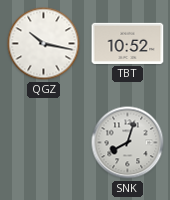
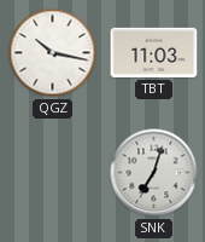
TBT: 10:52 -> 11:03
SNK: 8:03 -> 7:03
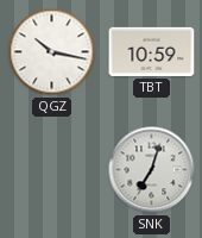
TBT: 11:03 -> 10:59
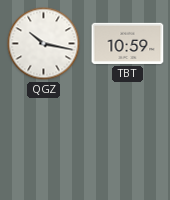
SNK: 7:03 -> none
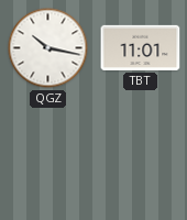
TBT: 10:59 -> 11:01
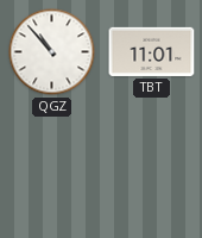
QGZ: 10:17 -> 10:53
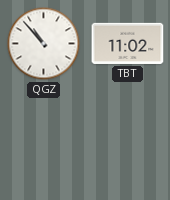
TBT: 11:01 -> 11:02
